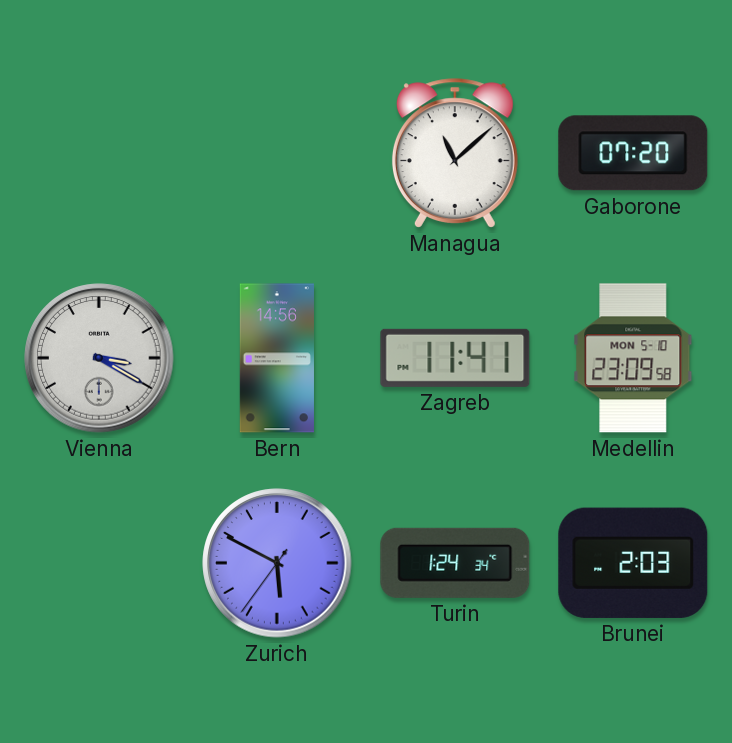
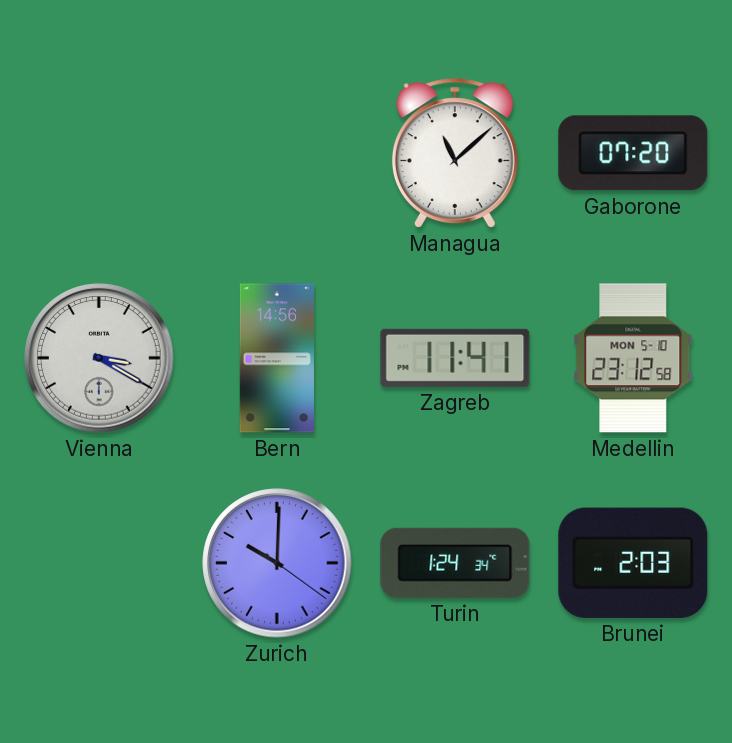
Medellin: 23:09 -> 23:12
Zurich: 5:49 -> 10:00
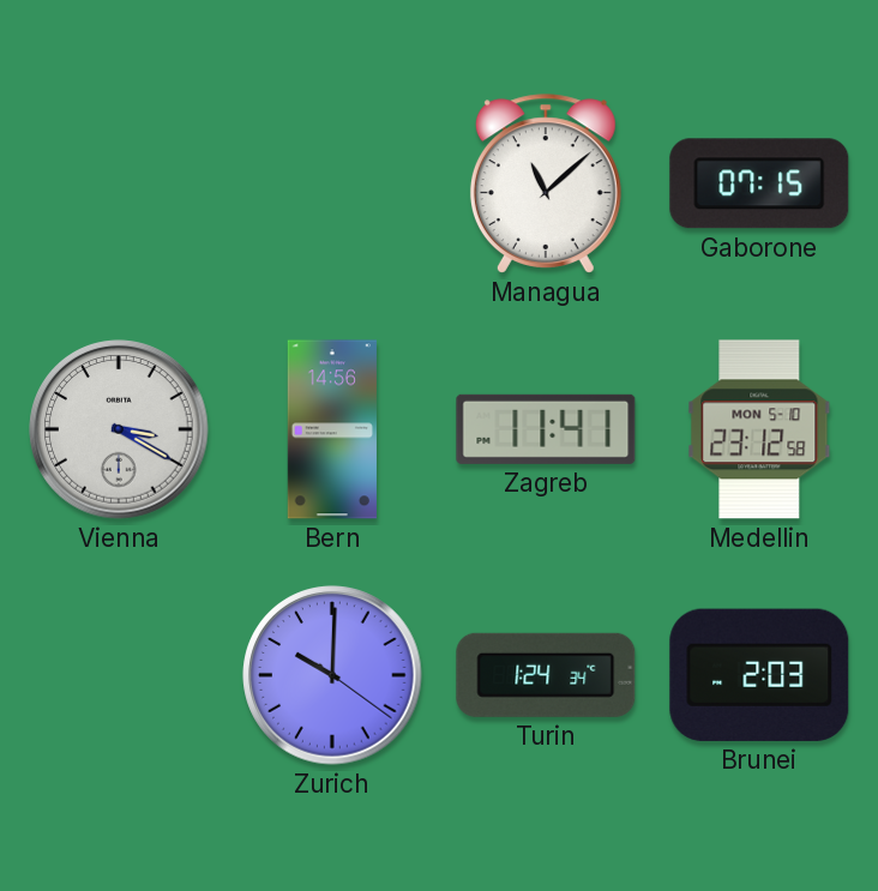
Gaborone: 07:20 -> 07:15
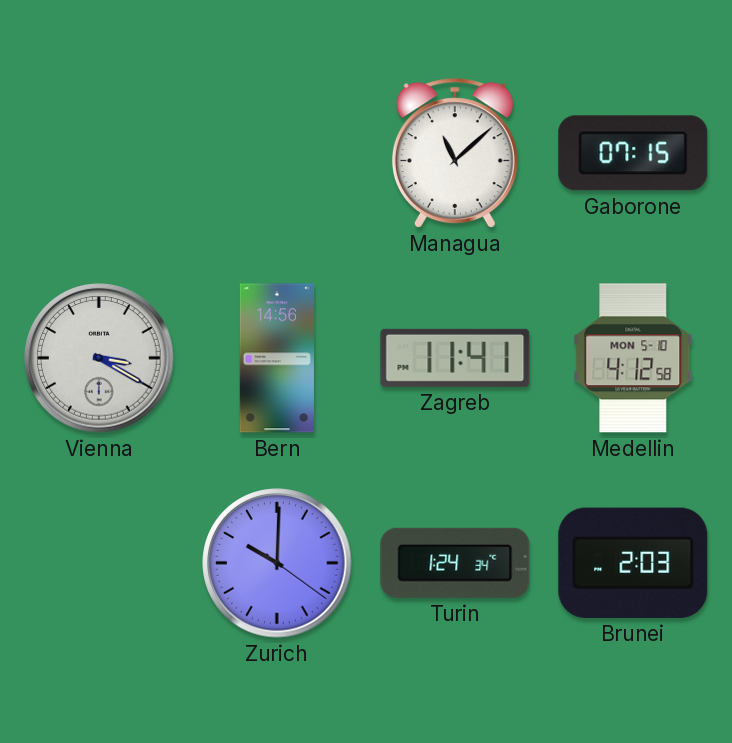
Medellin: 23:12 -> 4:12
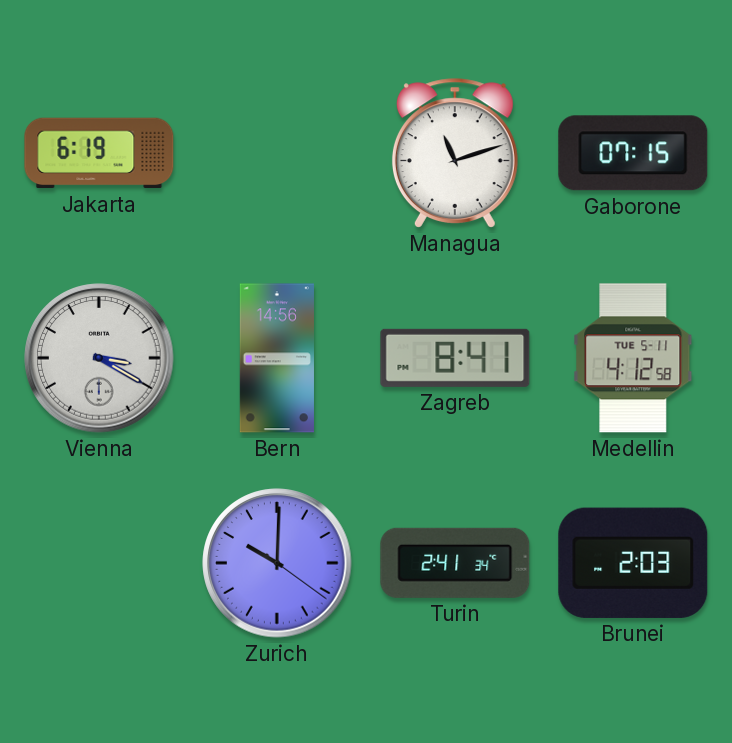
Jakarta: none -> 6:19
Managua: 11:08 -> 11:12
Zagreb: 11:41 -> 8:41
Medellin date: MON 5-10 -> TUE 5-11
Turin: 1:24 -> 2:41
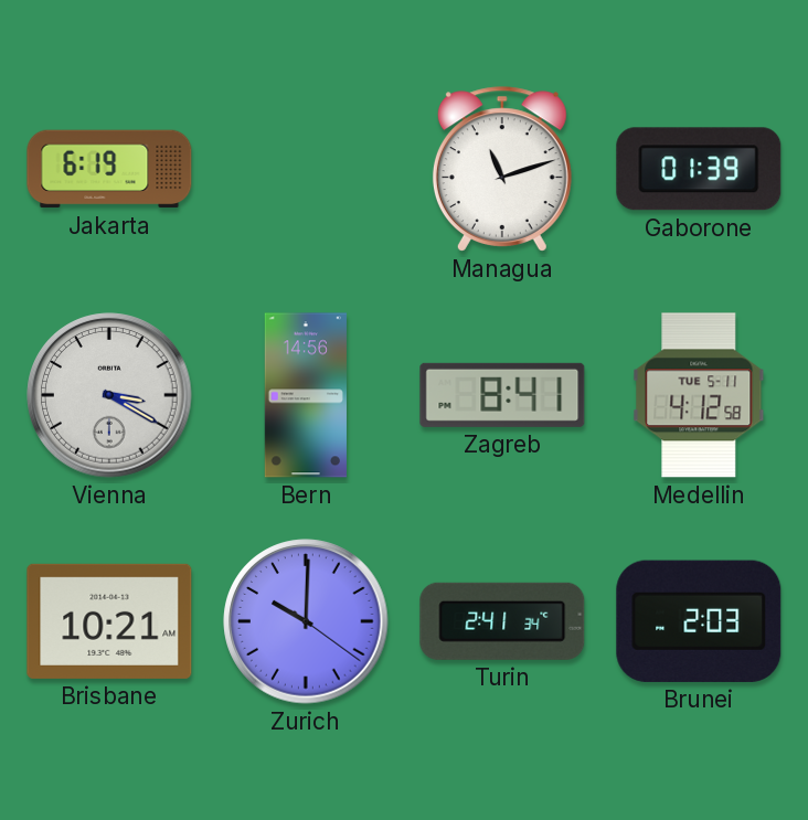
Gaborone: 07:15 -> 01:39
Brisbane: none -> 10:21
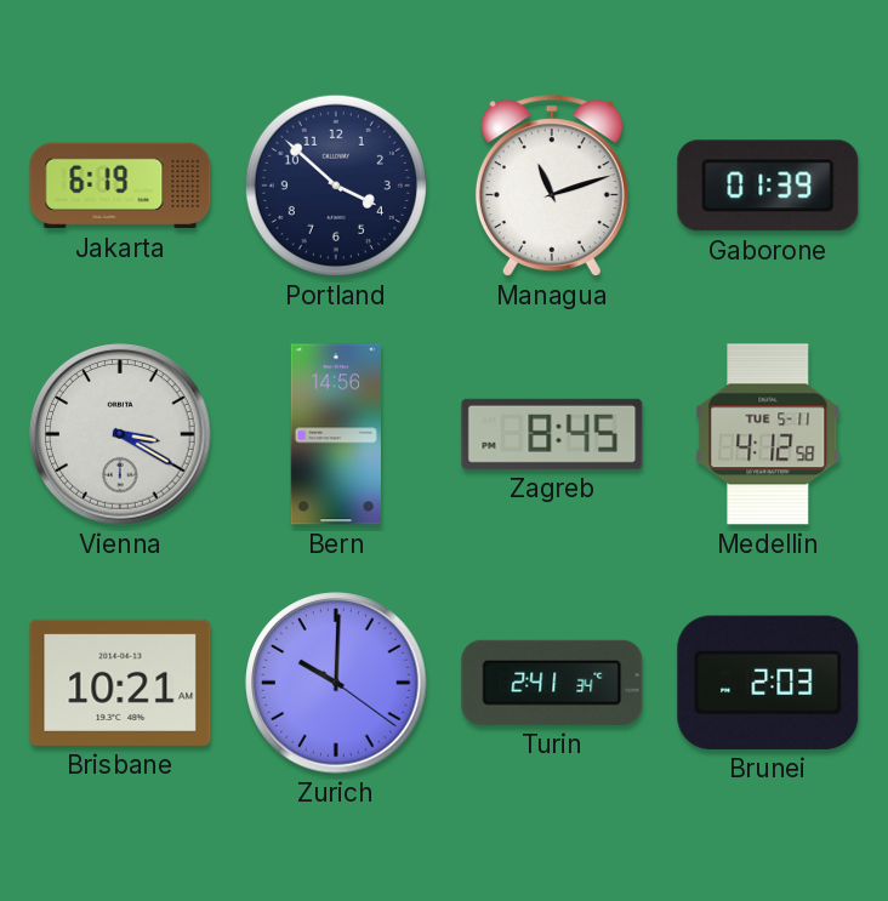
Portland: none -> 3:52
Zagreb: 8:41 -> 8:45
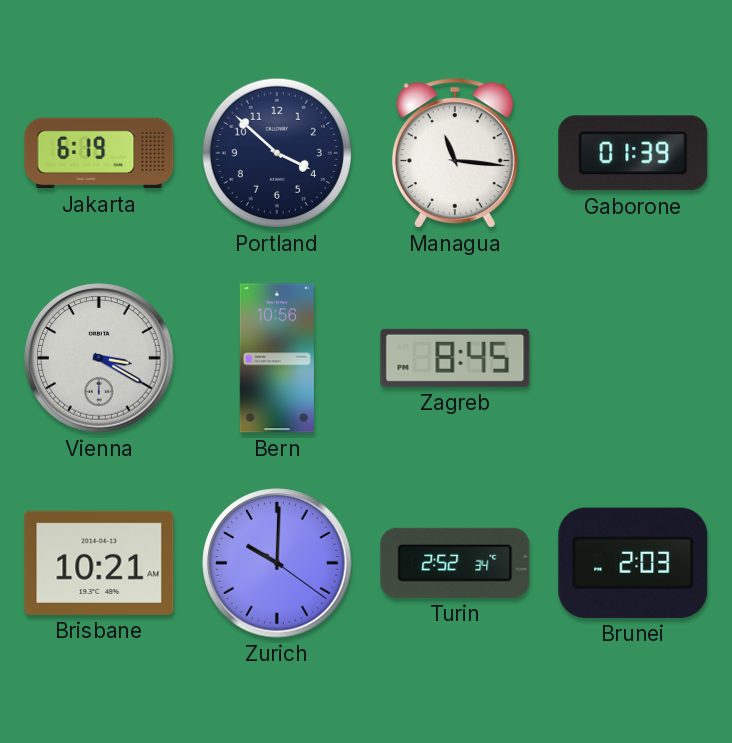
Managua: 11:12 -> 11:16
Bern: 14:56 -> 10:56
Medellin: 4:12 -> none
Turin: 2:41 -> 2:52
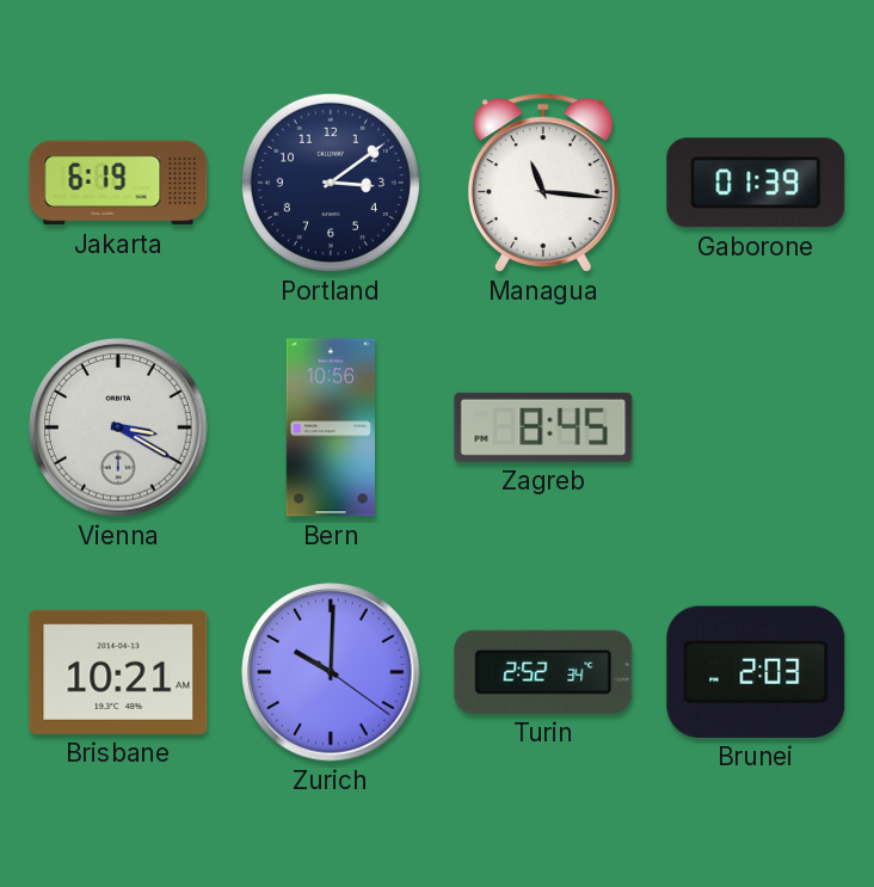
Portland: 3:52 -> 3:09
